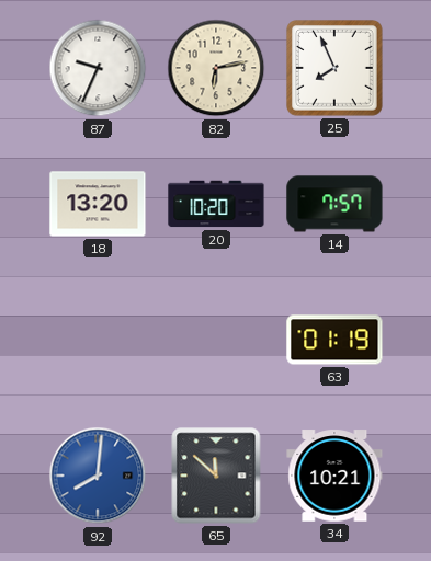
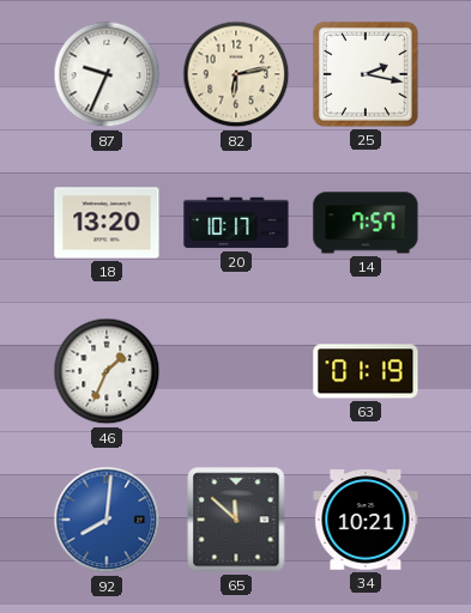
25: 7:56 -> 2:17
20: 10:20 -> 10:17
46: none -> 1:34
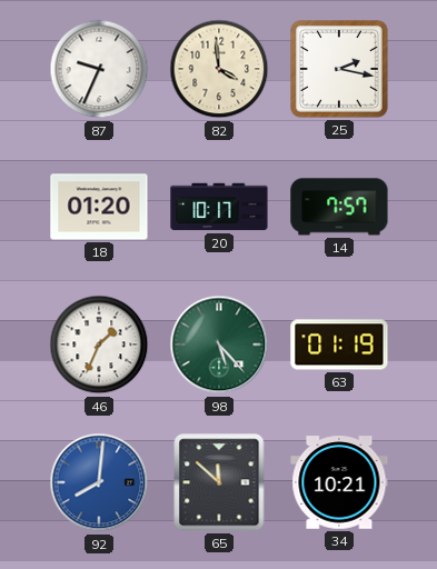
82: 6:13 -> 3:59
18: 13:20 -> 01:20
98: none -> 5:23
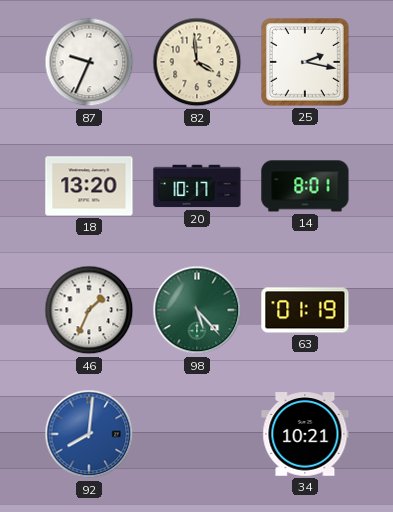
18: 01:20 -> 13:20
14: 7:57 -> 8:01
65: 11:52 -> none
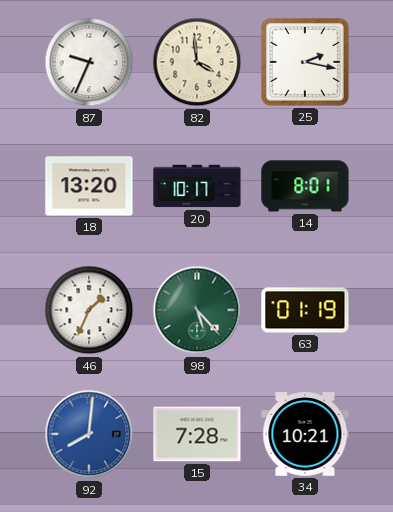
15: none -> 7:28
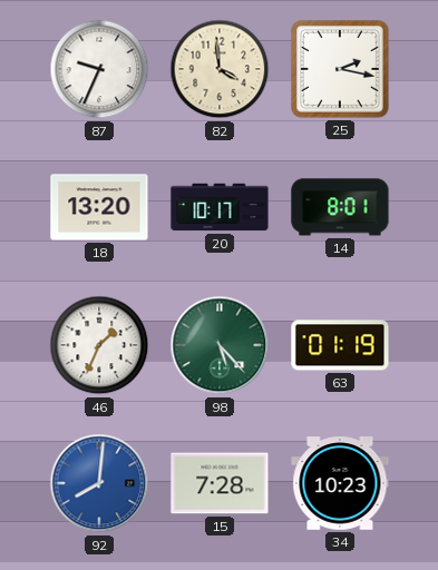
34: 10:21 -> 10:23
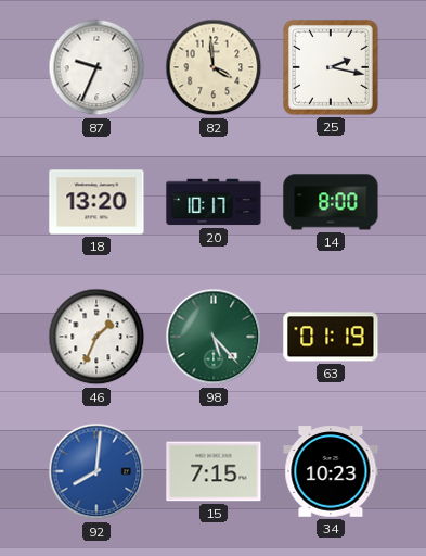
14: 8:01 -> 8:00
15: 7:28 -> 7:15
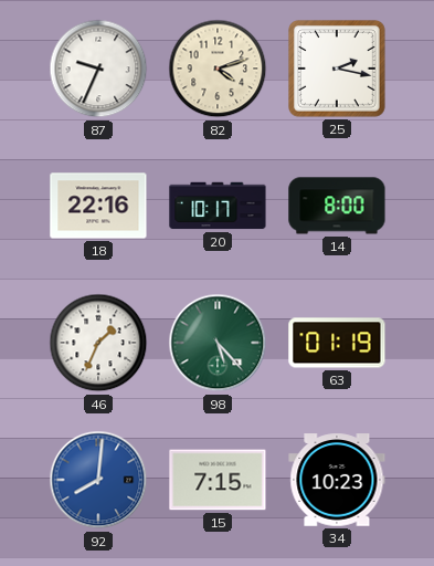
82: 3:59 -> 4:12
18: 13:20 -> 22:16
